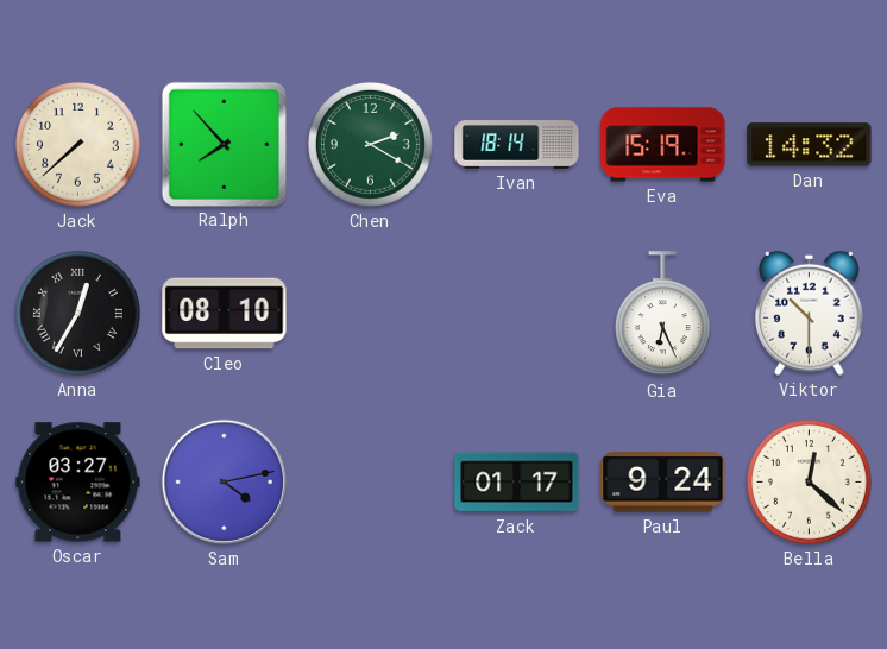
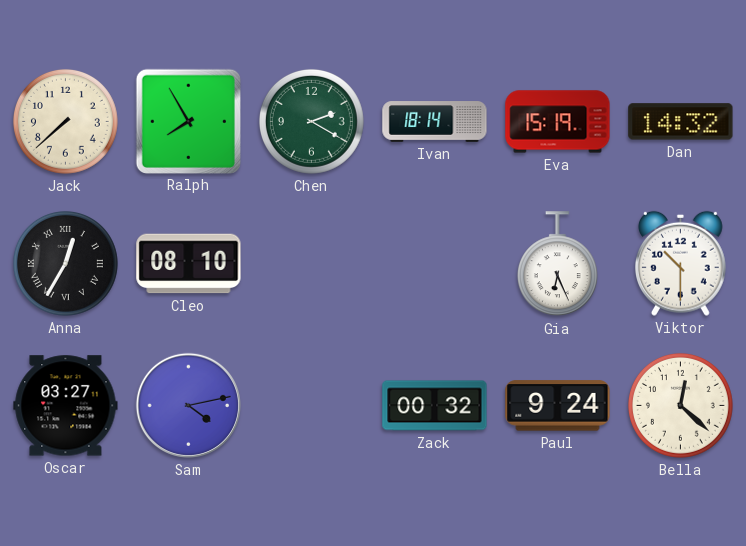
Ralph: 7:53 -> 7:55
Zack: 01:17 -> 00:32
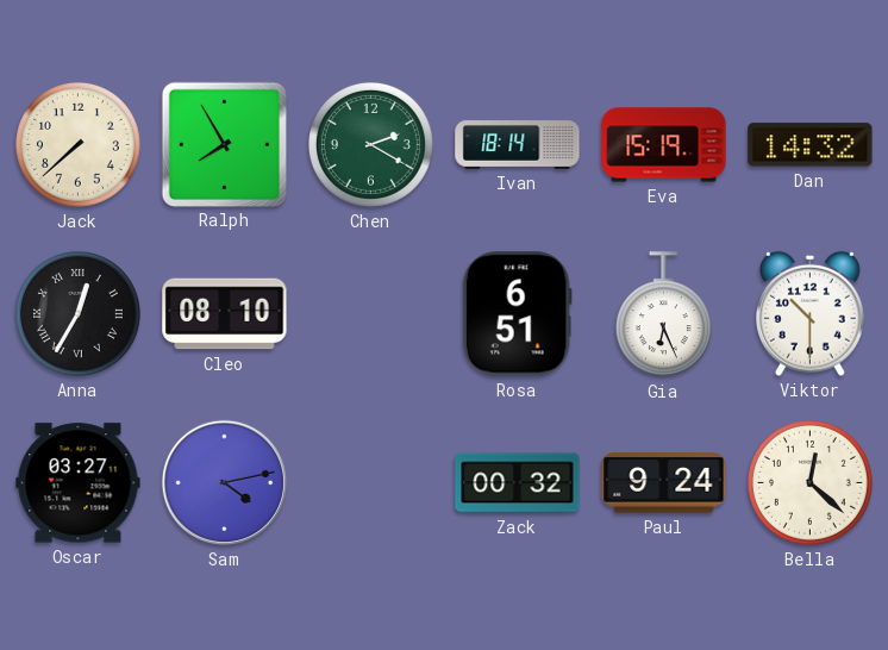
Rosa: none -> 6:51
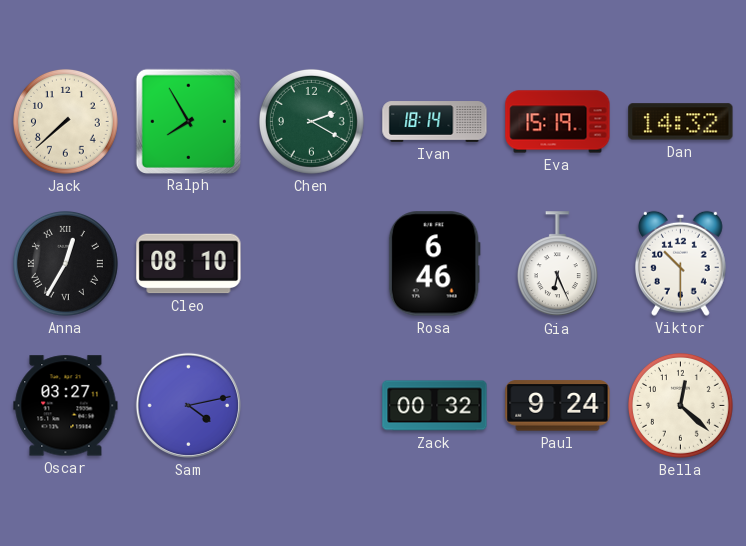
Rosa: 6:51 -> 6:46
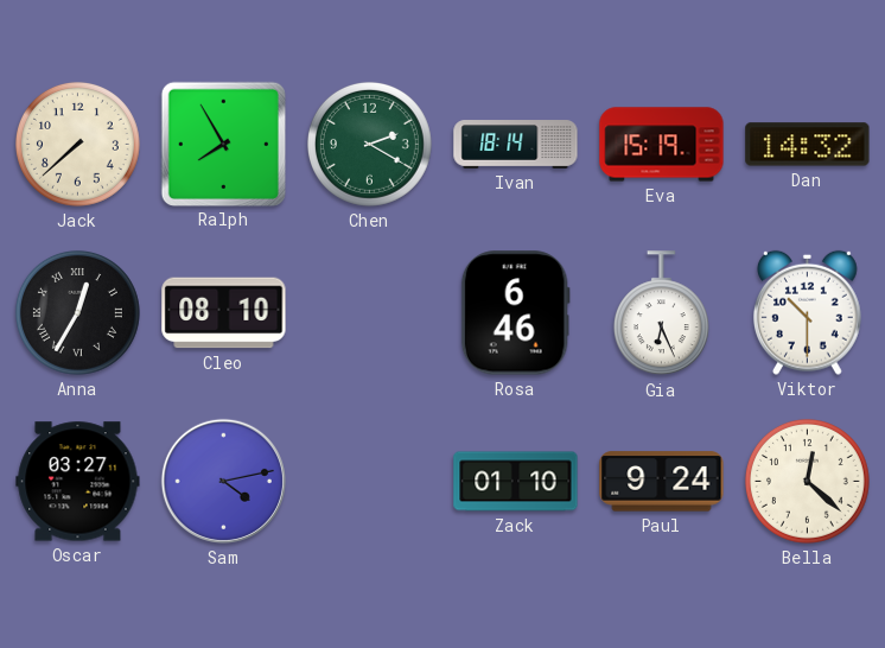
Zack: 00:32 -> 01:10
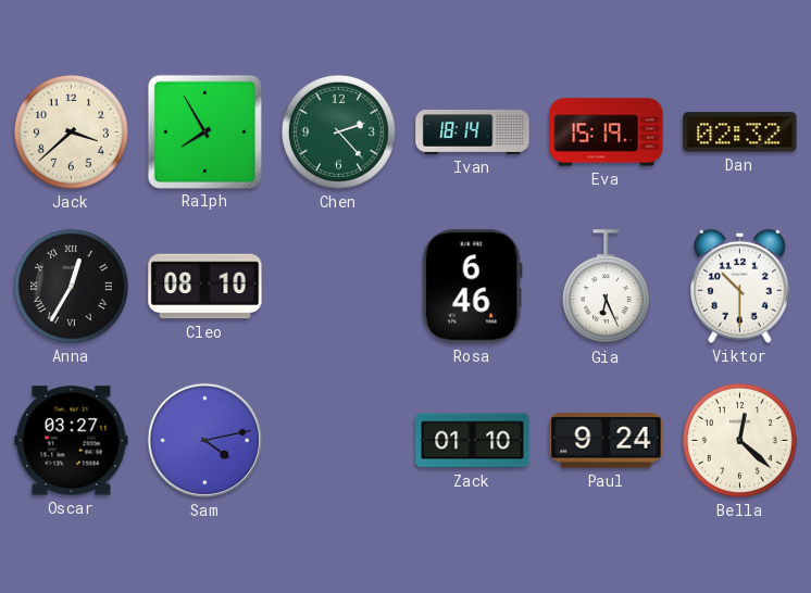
Jack: 7:38 -> 3:38
Chen: 2:20 -> 2:23
Dan: 14:32 -> 02:32
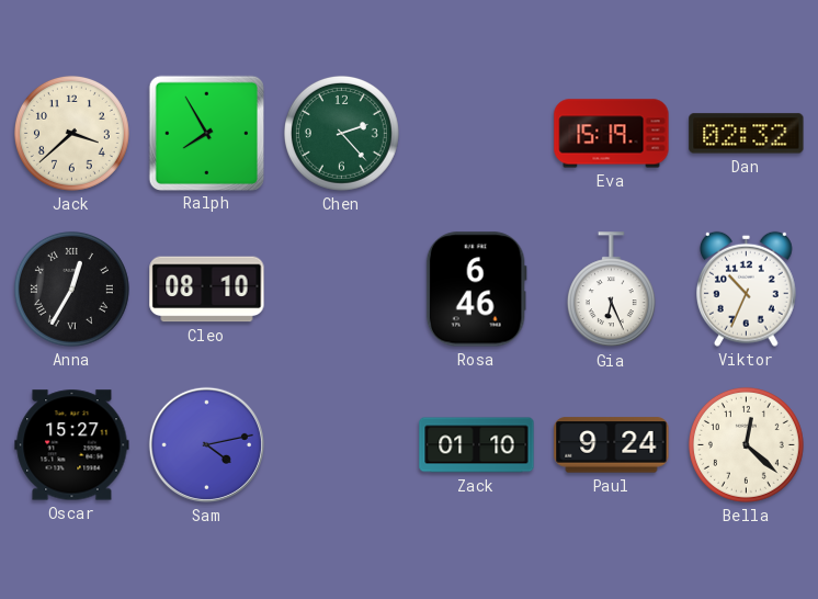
Ivan: 18:14 -> none
Viktor: 10:30 -> 10:34
Oscar: 03:27 -> 15:27
